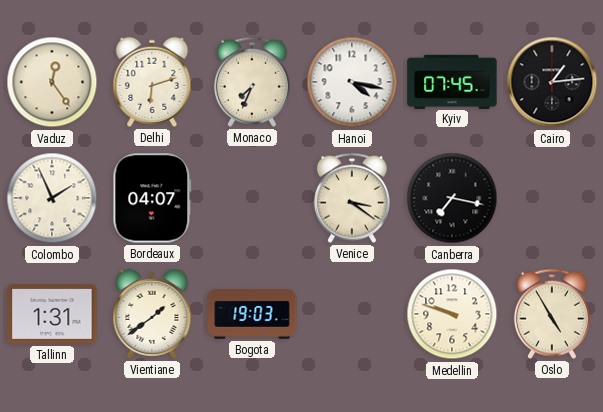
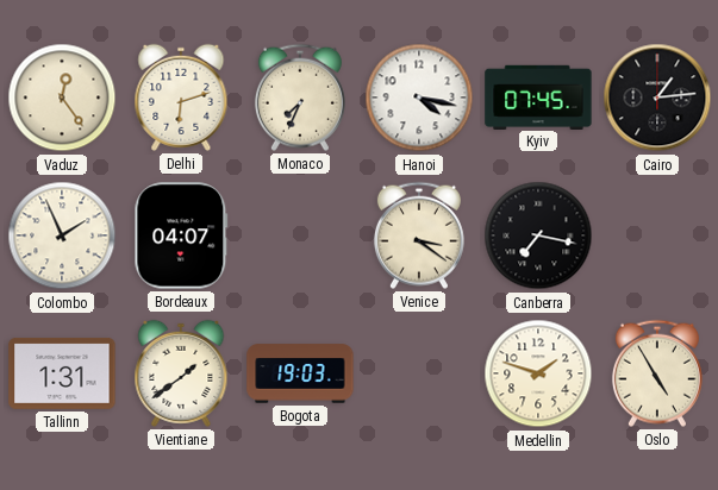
Medellin: 9:48 -> 1:48
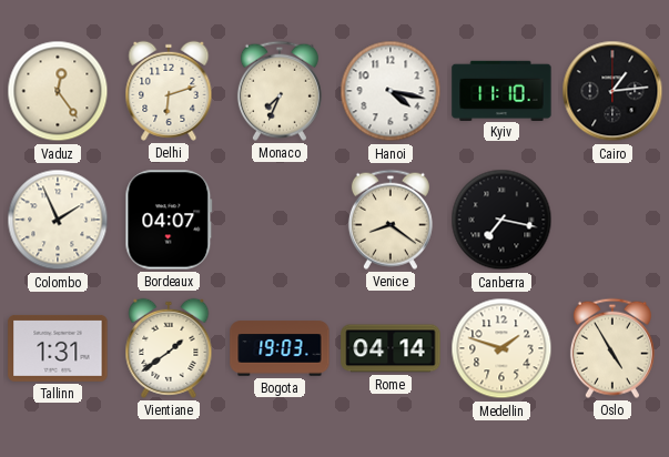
Kyiv: 07:45 -> 11:10
Venice: 3:21 -> 8:21
Rome: none -> 04:14
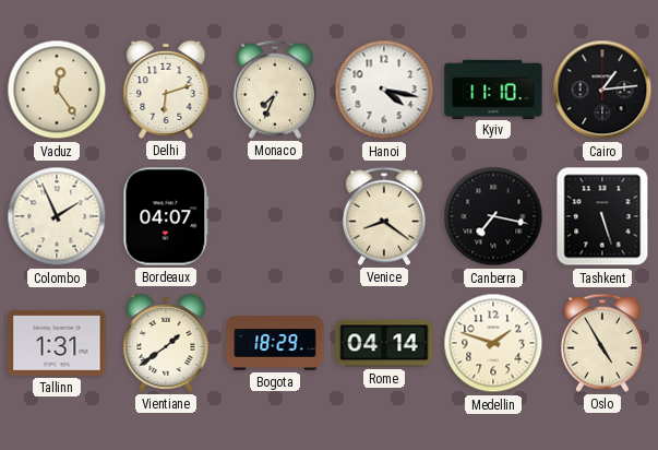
Tashkent: none -> 5:27
Bogota: 19:03 -> 18:29
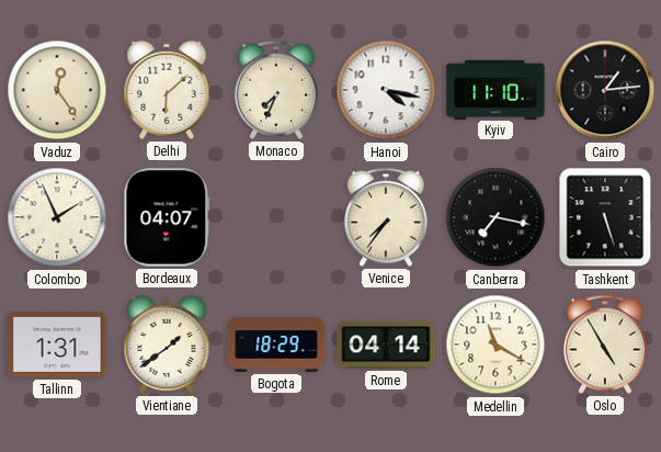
Delhi: 6:12 -> 6:08
Venice: 8:21 -> 7:36
Medellin: 1:48 -> 11:20
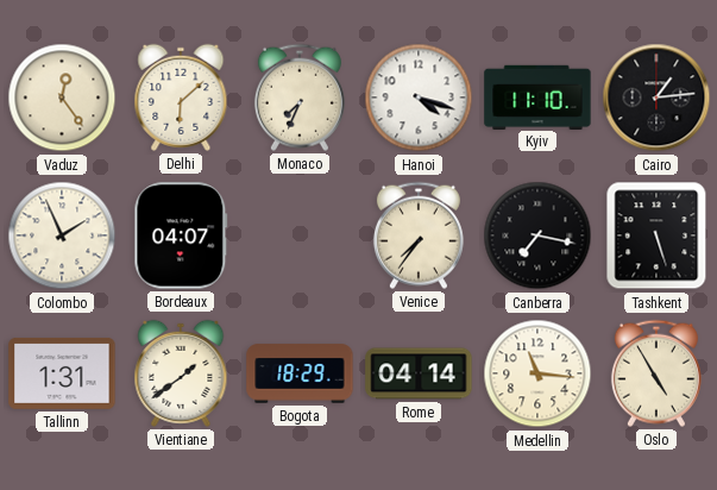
Hanoi: 4:17 -> 4:18
Medellin: 11:20 -> 11:16
